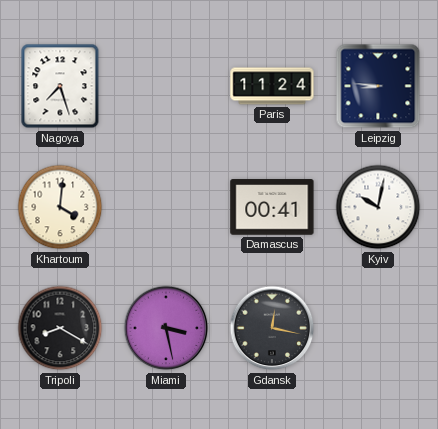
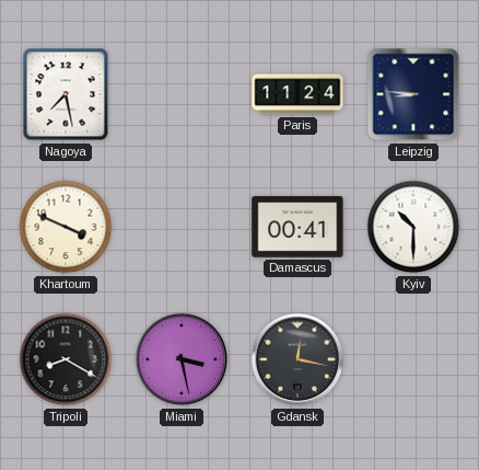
Nagoya: 7:27 -> 7:28
Khartoum: 4:01 -> 3:49
Kyiv: 10:02 -> 10:30
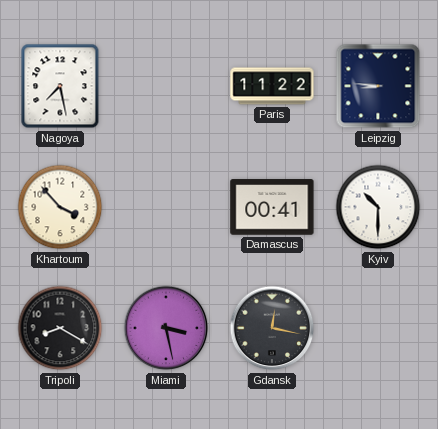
Paris: 11:24 -> 11:22
Khartoum: 3:49 -> 3:53
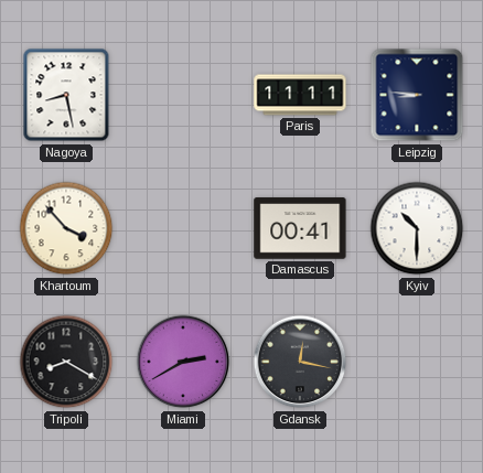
Nagoya: 7:28 -> 8:28
Paris: 11:22 -> 11:11
Miami: 3:28 -> 2:40
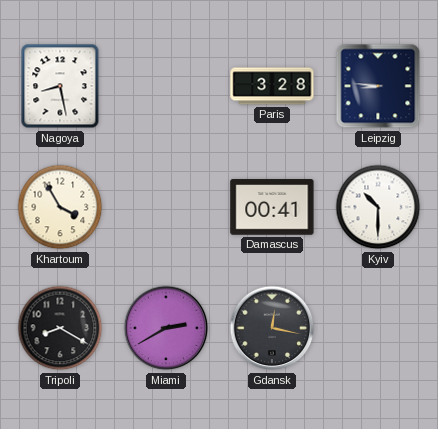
Paris: 11:11 -> 3:28
Khartoum: 3:53 -> 3:55
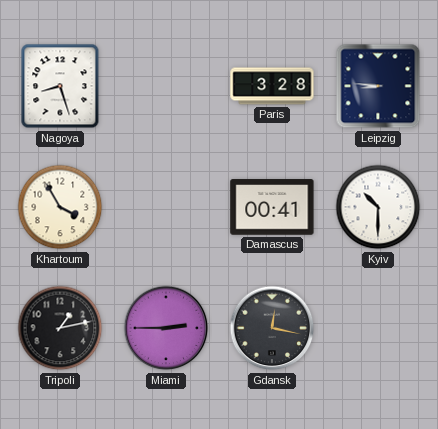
Nagoya: 8:28 -> 8:27
Tripoli: 8:20 -> 1:13
Miami: 2:40 -> 2:45
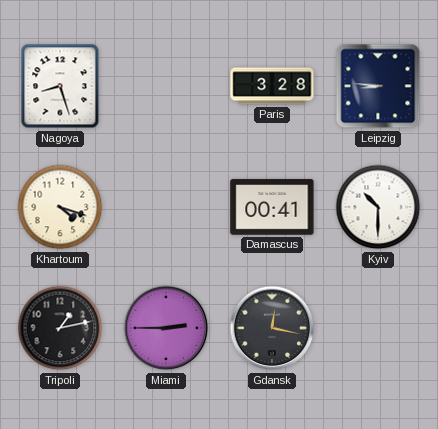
Khartoum: 3:55 -> 4:18
